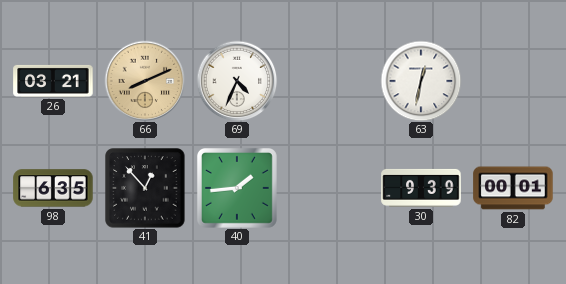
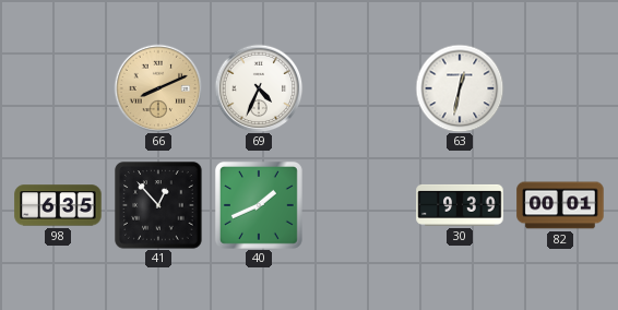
26: 03:21 -> none
40: 1:44 -> 1:41
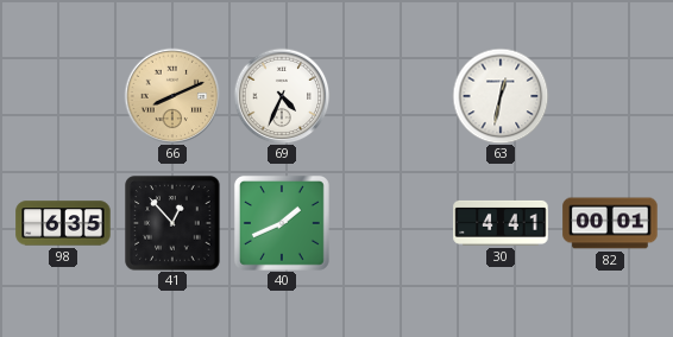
30: 9:39 -> 4:41
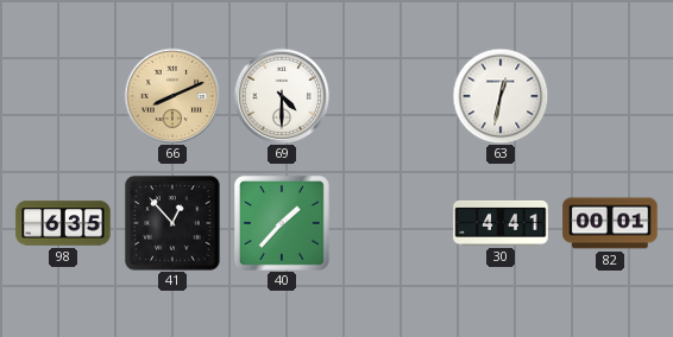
69: 4:34 -> 4:30
40: 1:41 -> 1:37
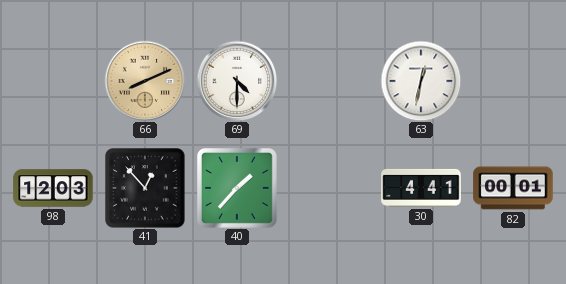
98: 6:35 -> 12:03
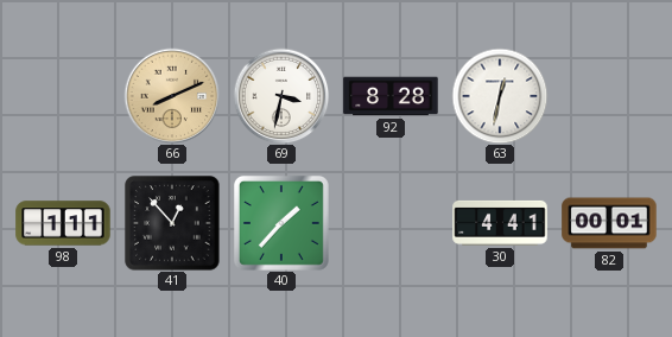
69: 4:30 -> 3:32
92: none -> 8:28
98: 12:03 -> 1:11
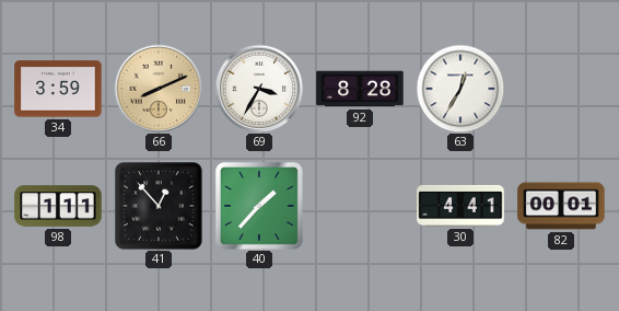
34: none -> 3:59
69: 3:32 -> 3:35
63: 12:32 -> 12:35
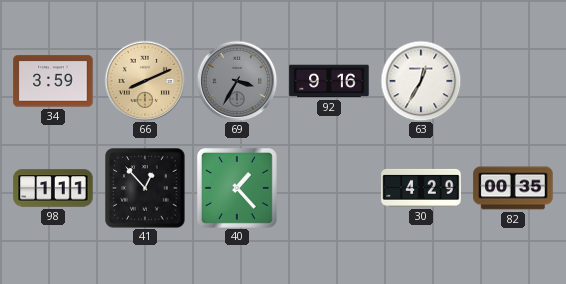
69 dial: white -> grey
92: 8:28 -> 9:16
40: 1:37 -> 1:23
30: 4:41 -> 4:29
82: 00:01 -> 00:35
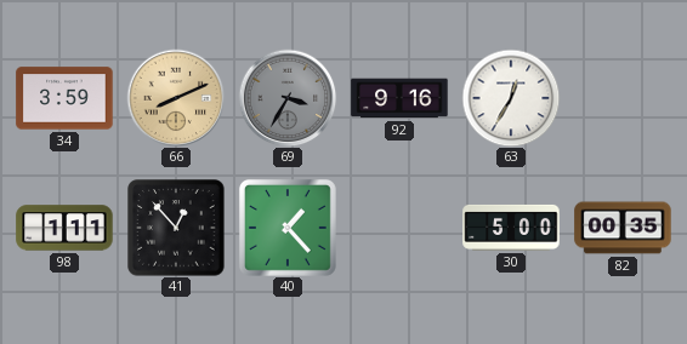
30: 4:29 -> 5:00
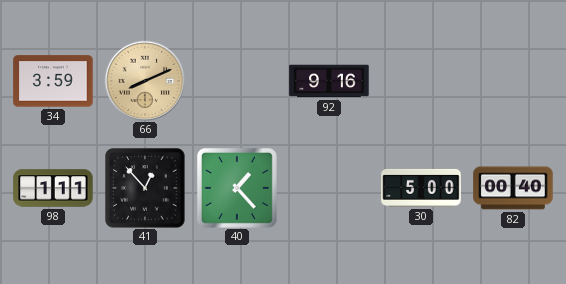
69: 3:35 -> none
63: 12:35 -> none
82: 00:35 -> 00:40
